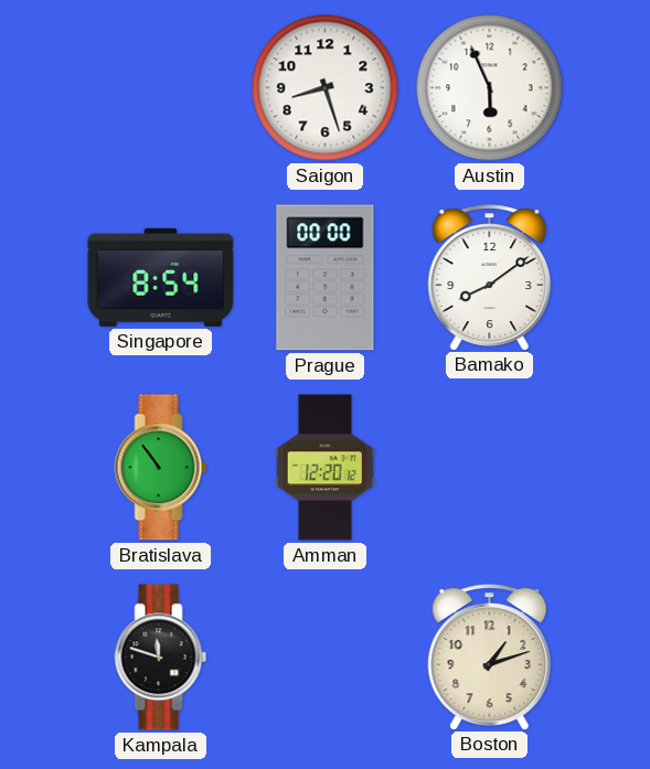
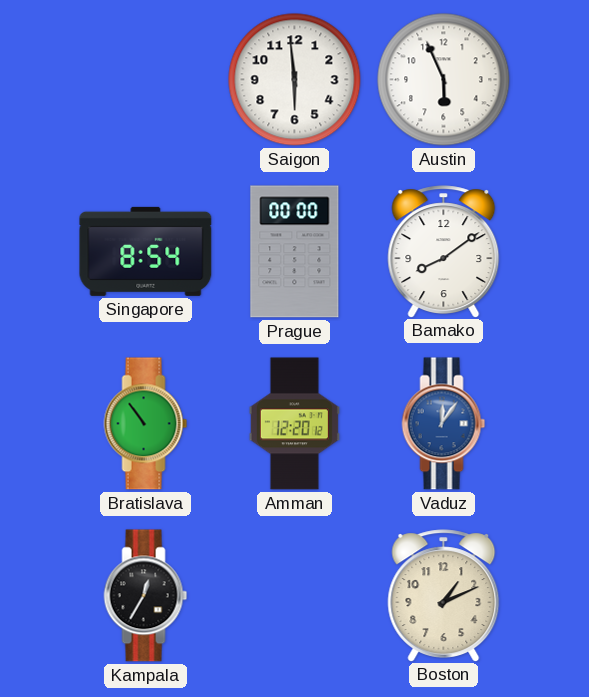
Saigon: 8:27 -> 5:59
Vaduz: none -> 12:06
Kampala: 11:48 -> 12:35
Boston: 1:12 -> 1:11
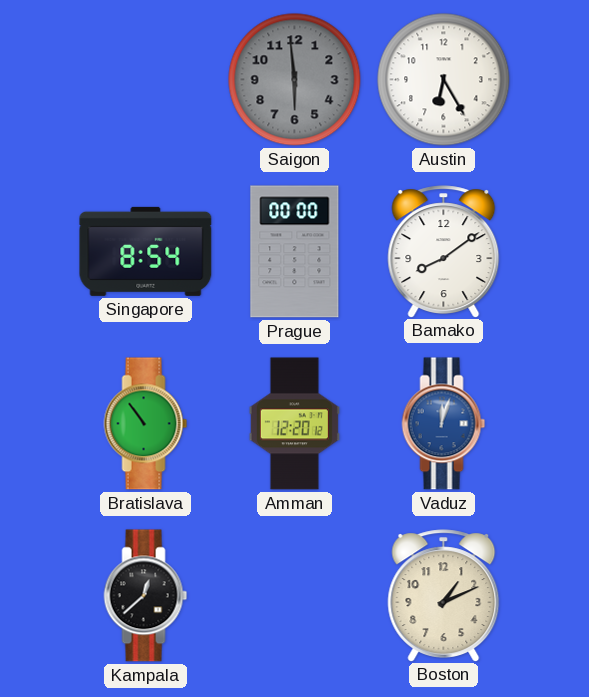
Saigon dial: white -> grey
Austin: 5:56 -> 6:25
Vaduz: 12:06 -> 12:03
Kampala: 12:35 -> 12:38
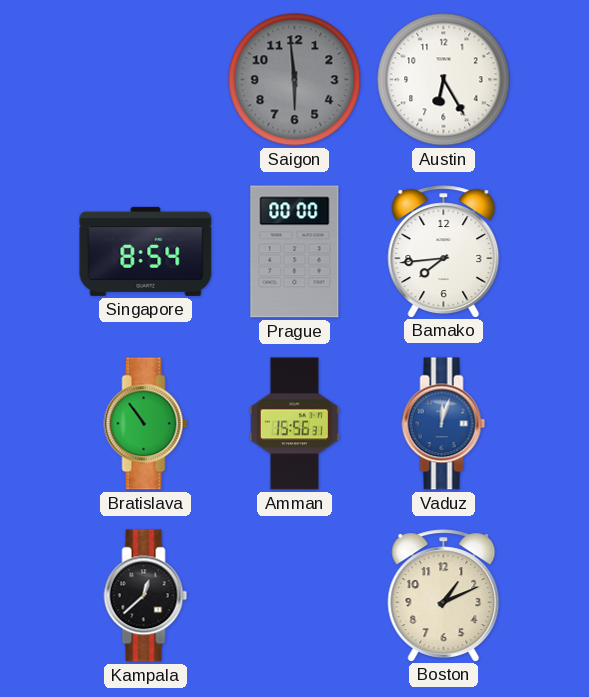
Bamako: 8:09 -> 7:44
Amman: 12:20 -> 15:56
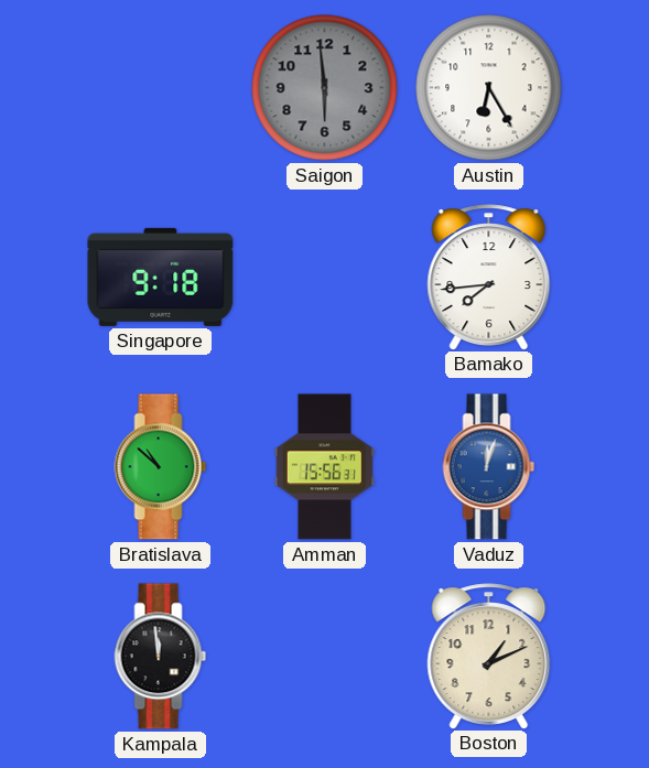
Singapore: 8:54 -> 9:18
Prague: 00:00 -> none
Bratislava: 10:54 -> 10:52
Kampala: 12:38 -> 11:59
